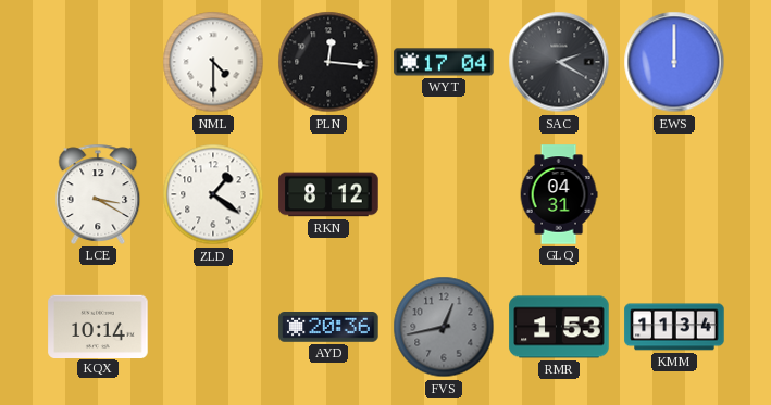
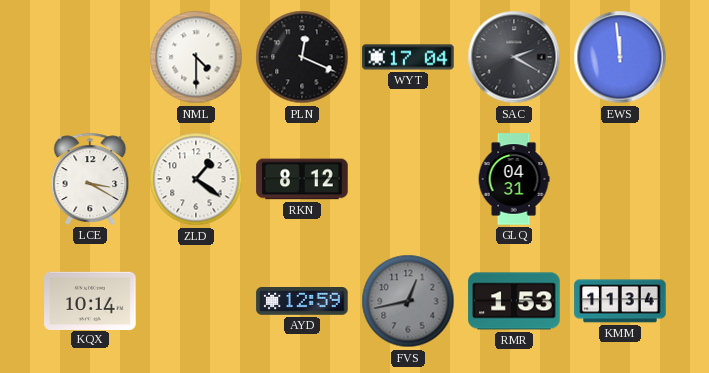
PLN: 12:16 -> 12:19
EWS: 12:00 -> 11:59
AYD: 20:36 -> 12:59
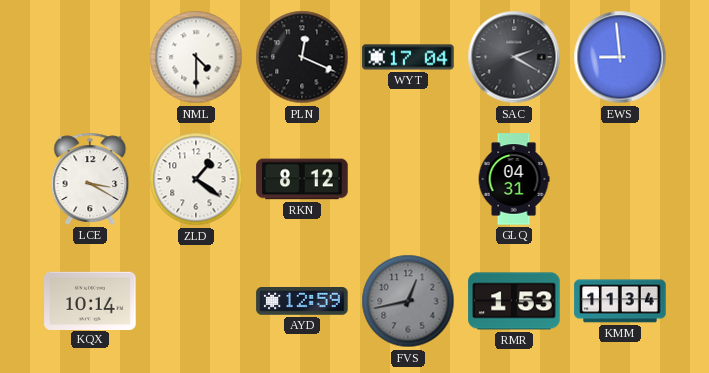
EWS: 11:59 -> 8:59
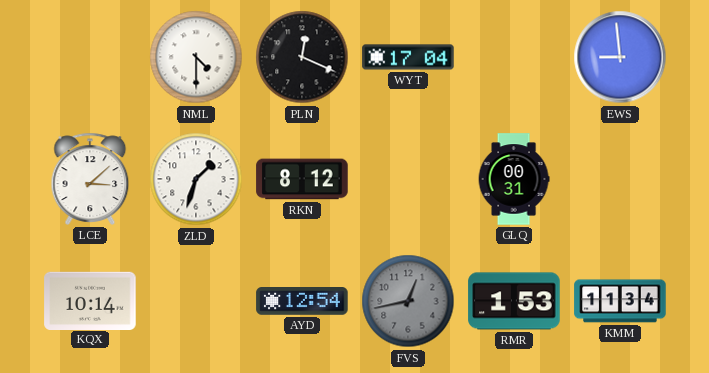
SAC: 2:20 -> none
LCE: 3:20 -> 3:08
ZLD: 1:21 -> 1:33
GLQ: 04:31 -> 00:31
AYD: 12:59 -> 12:54
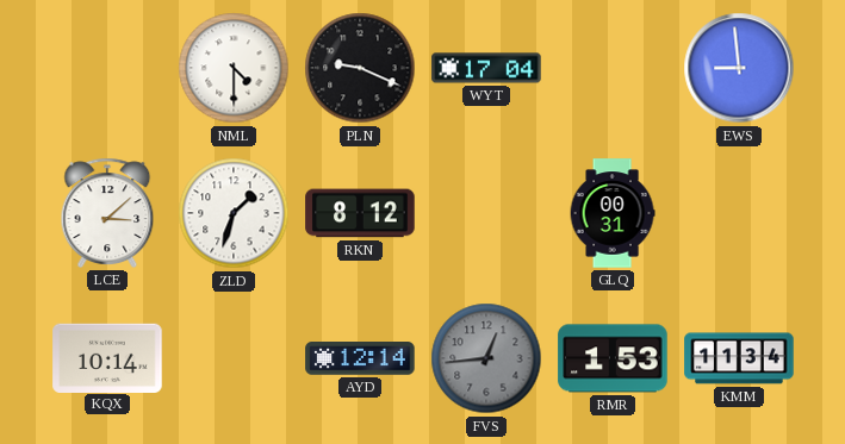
PLN: 12:19 -> 9:19
AYD: 12:54 -> 12:14
FVS: 12:43 -> 12:44
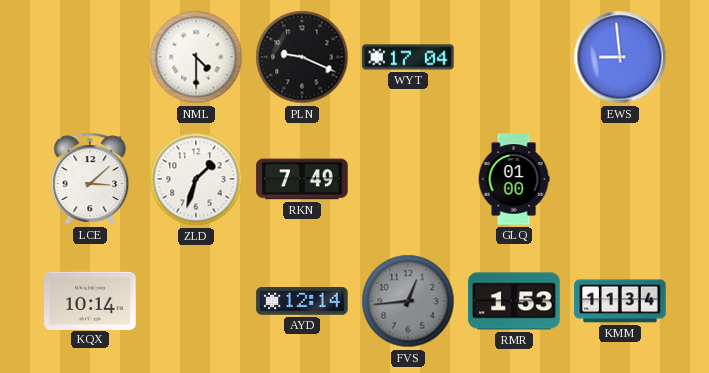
RKN: 8:12 -> 7:49
GLQ: 00:31 -> 01:00
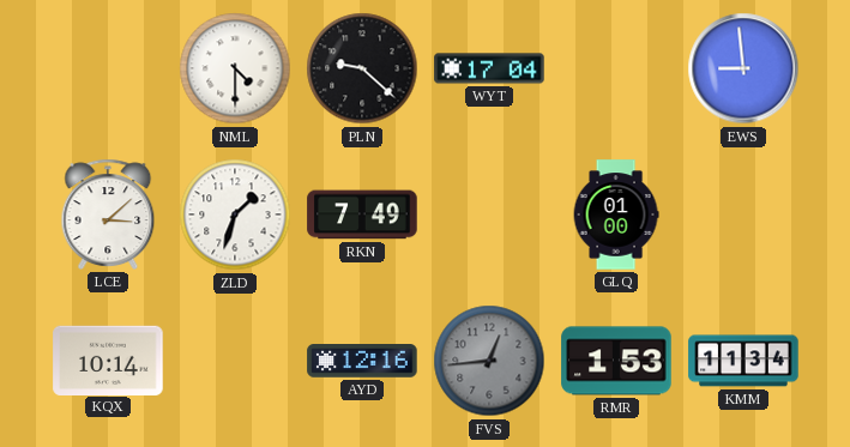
PLN: 9:19 -> 9:22
AYD: 12:14 -> 12:16
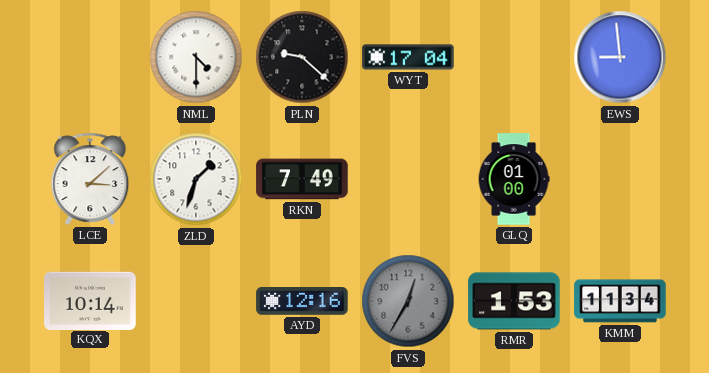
FVS: 12:44 -> 12:35
